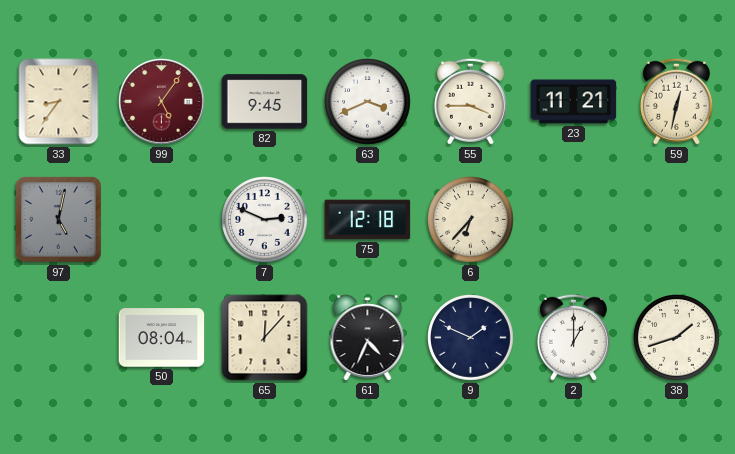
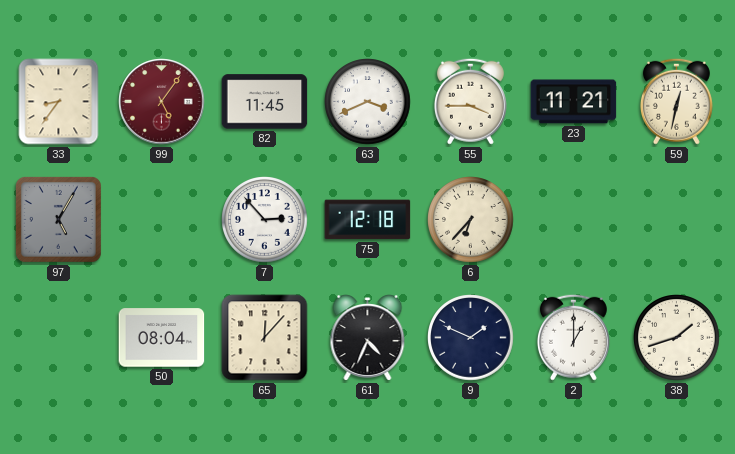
82: 9:45 -> 11:45
97: 5:02 -> 5:05
7: 2:49 -> 2:53
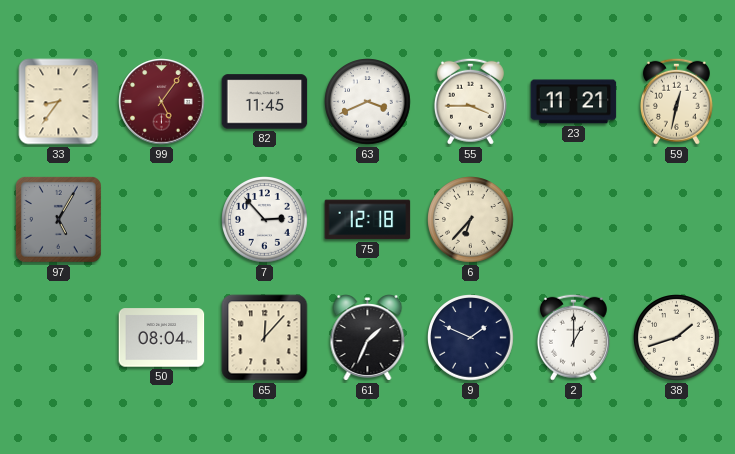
61: 4:34 -> 1:34
